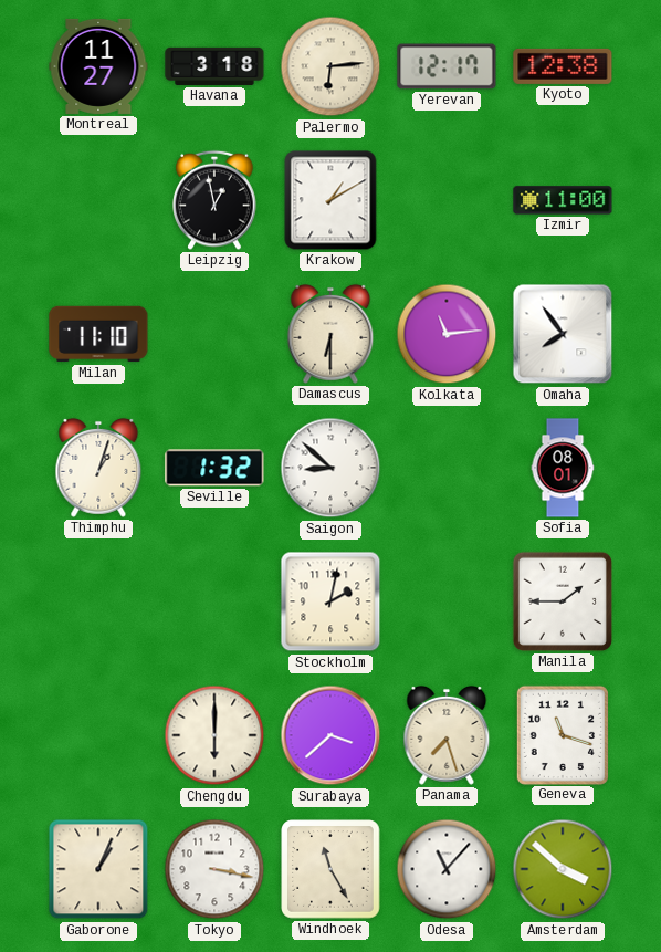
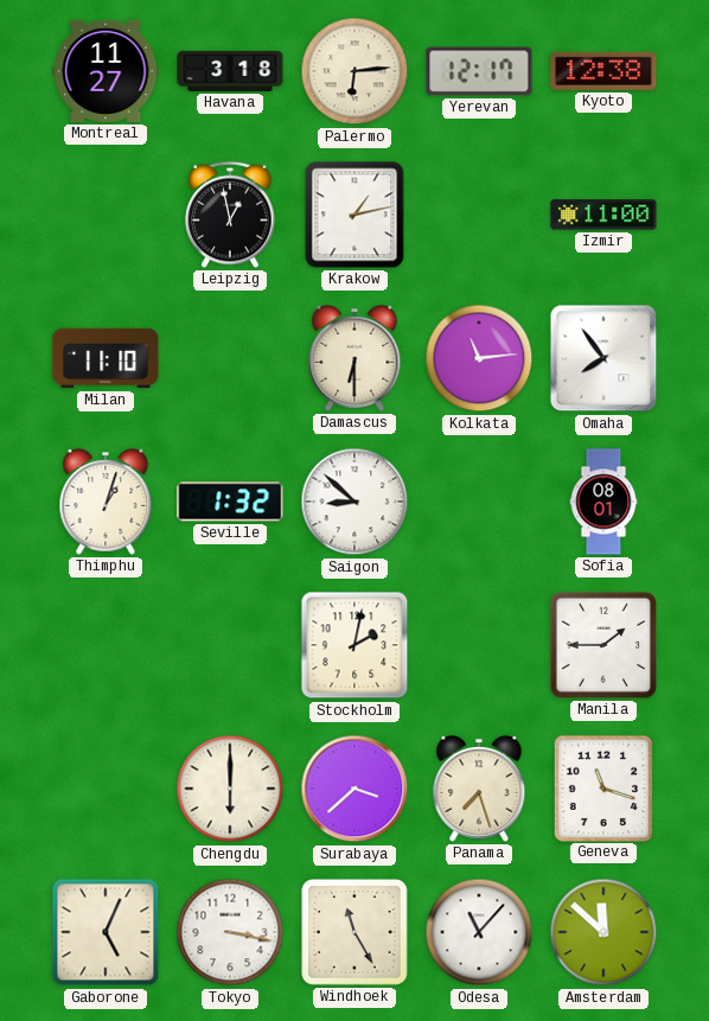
Krakow: 1:10 -> 1:13
Gaborone: 1:04 -> 5:04
Amsterdam: 3:52 -> 11:52
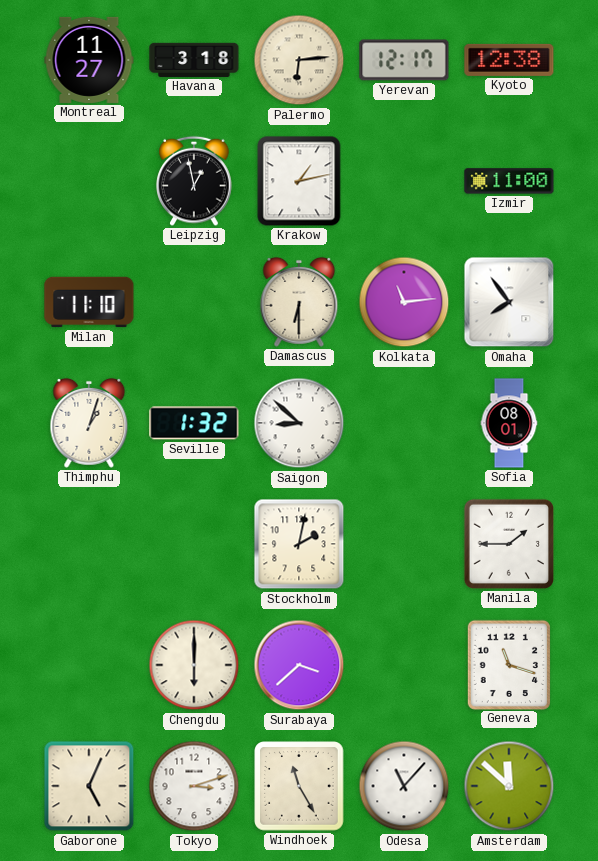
Panama: 7:27 -> none
Tokyo: 3:17 -> 3:12
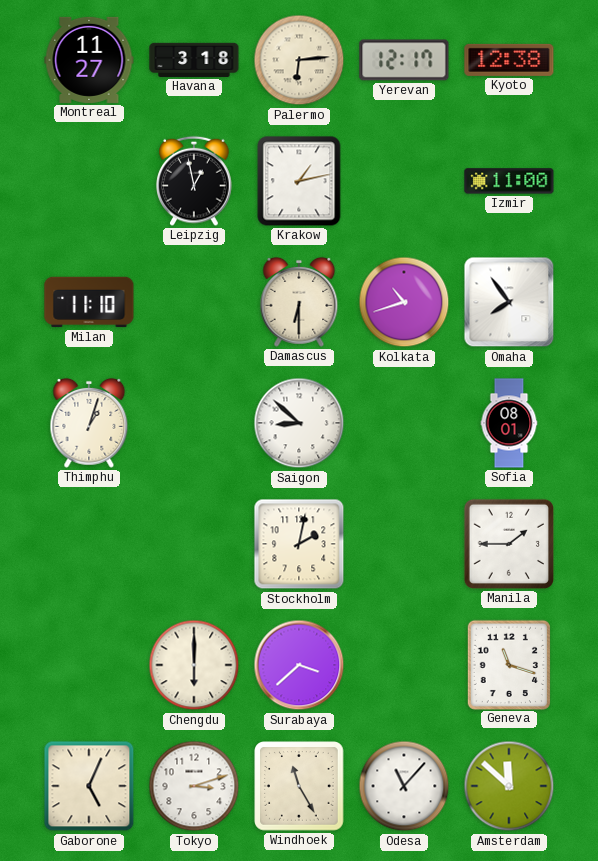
Kolkata: 11:14 -> 10:42
Seville: 1:32 -> none
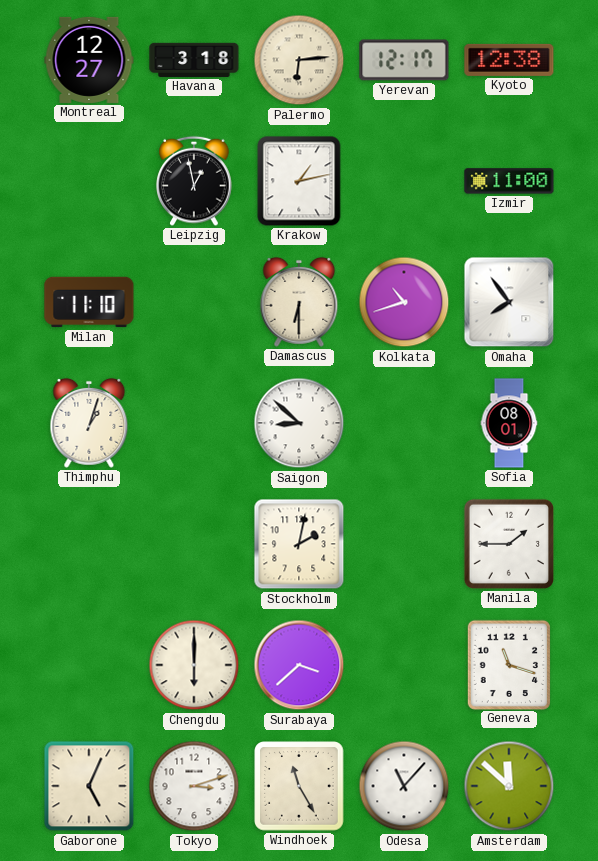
Montreal: 11:27 -> 12:27
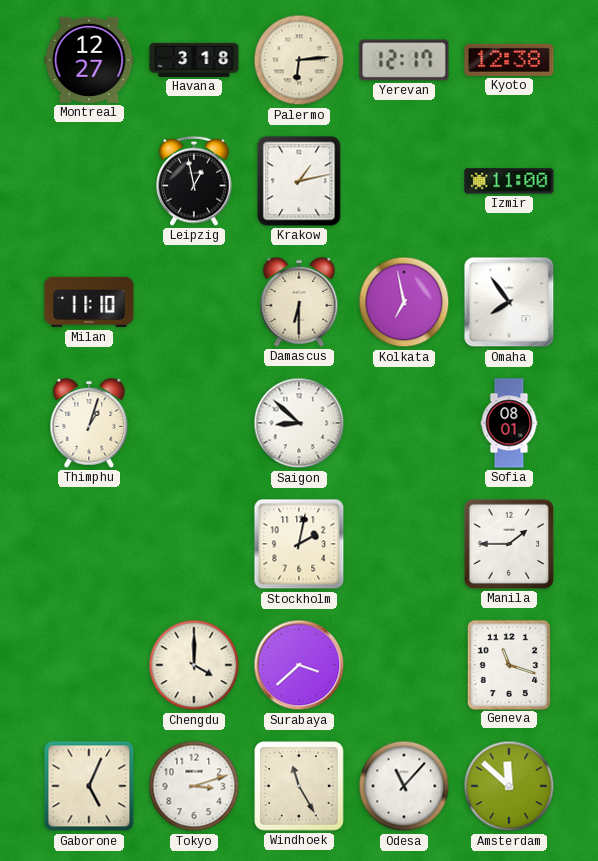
Kolkata: 10:42 -> 6:58
Chengdu: 6:00 -> 4:00
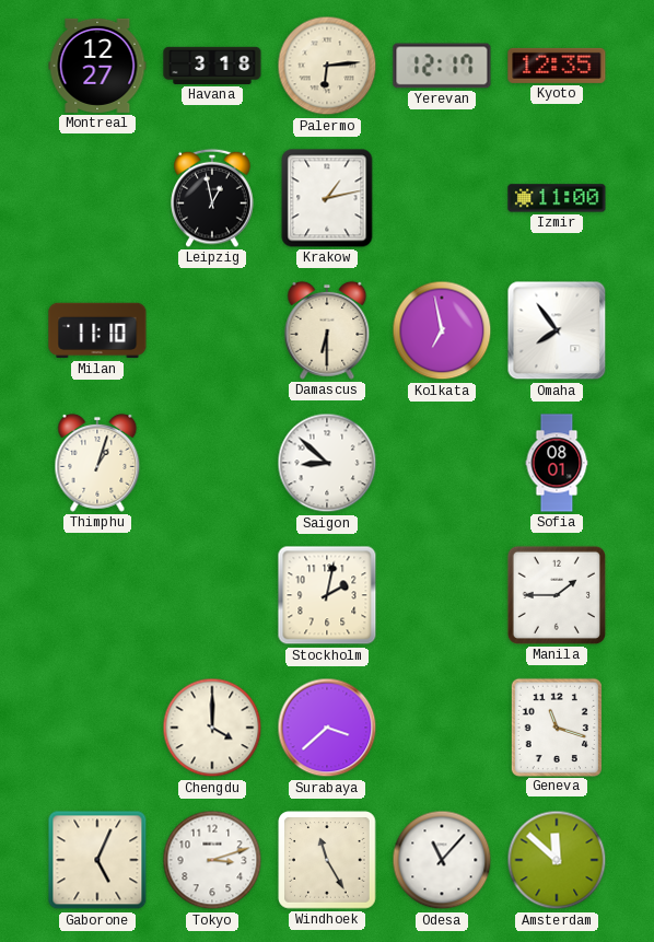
Kyoto: 12:38 -> 12:35
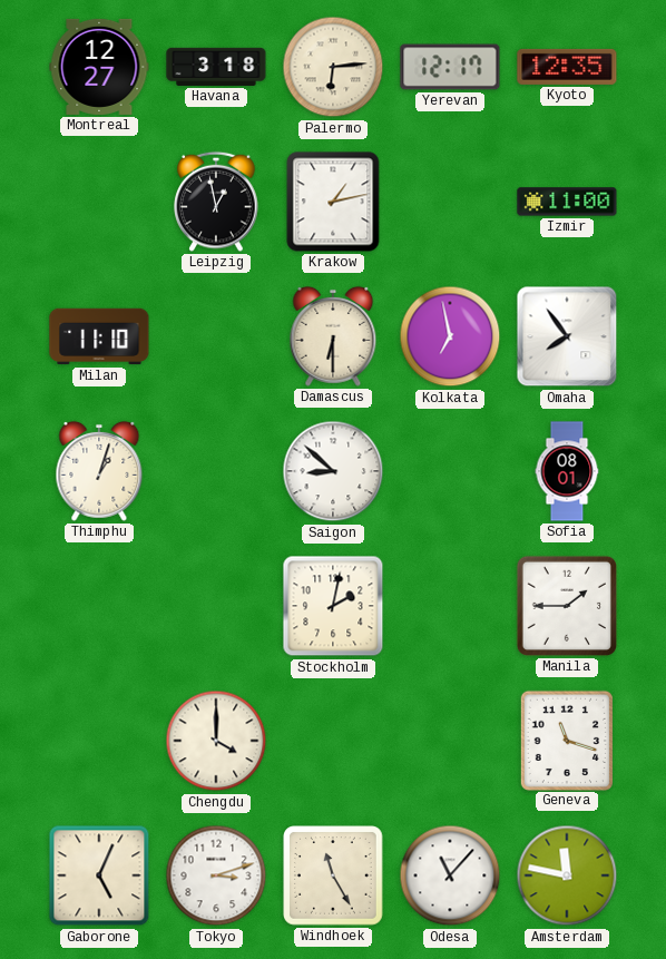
Surabaya: 3:38 -> none
Amsterdam: 11:52 -> 11:47
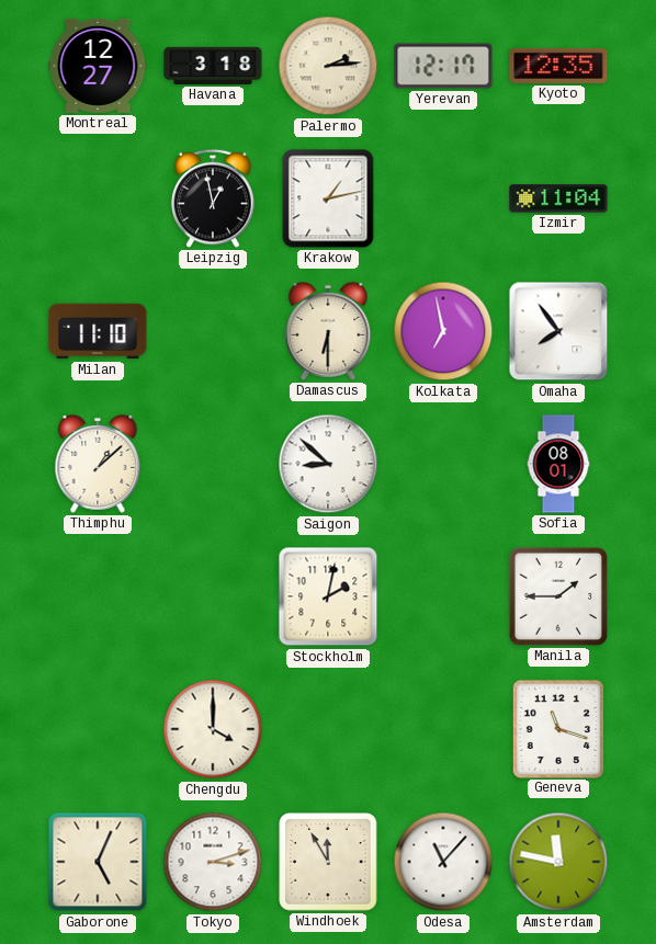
Palermo: 6:14 -> 2:14
Izmir: 11:00 -> 11:04
Thimphu: 1:03 -> 1:08
Windhoek: 11:25 -> 11:55
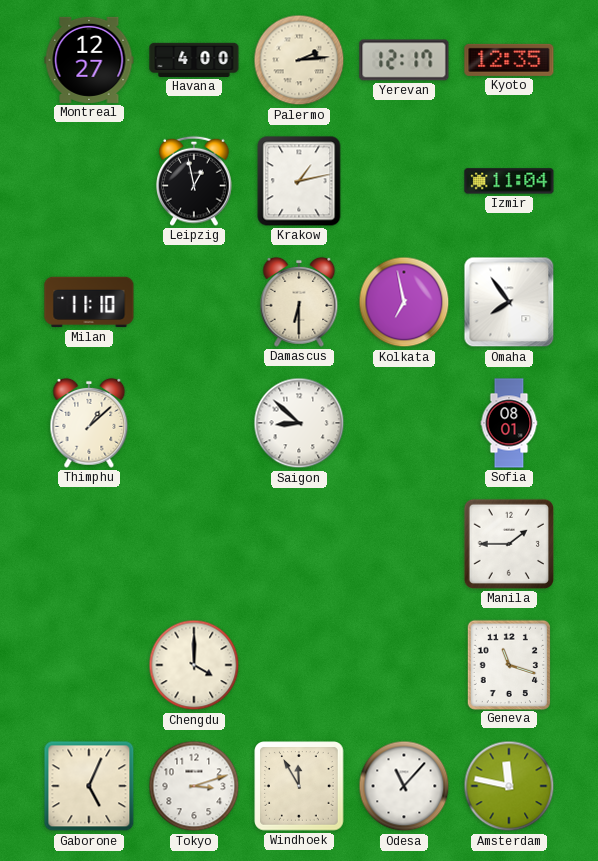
Havana: 3:18 -> 4:00
Stockholm: 2:02 -> none
